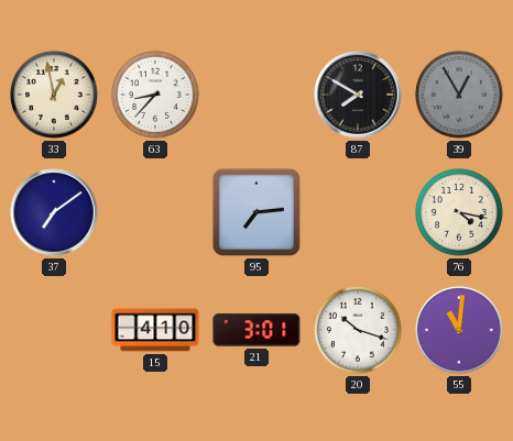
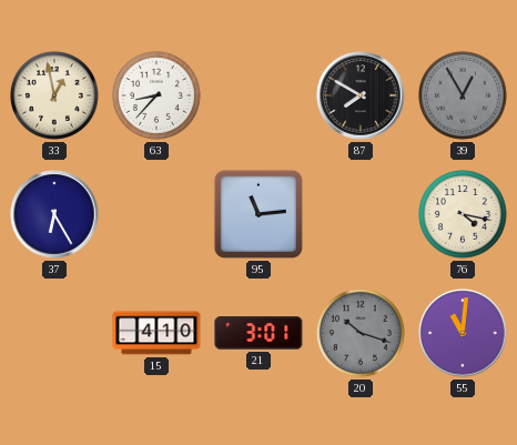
37: 7:09 -> 6:25
95: 7:14 -> 11:14
20 dial: white -> grey
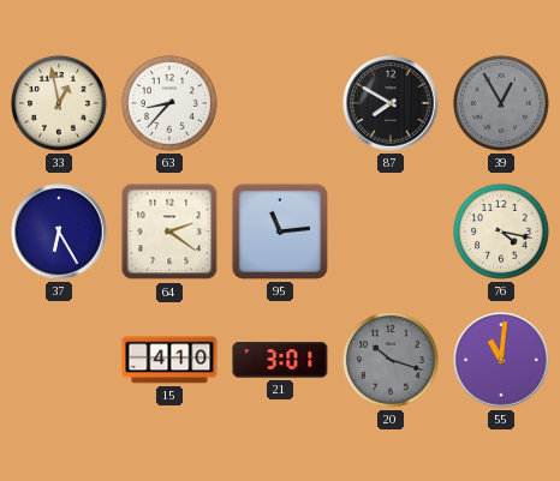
64: none -> 2:21
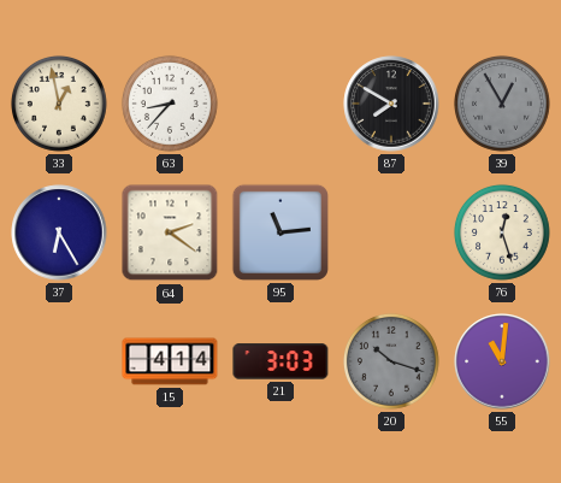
76: 4:17 -> 12:27
15: 4:10 -> 4:14
21: 3:01 -> 3:03
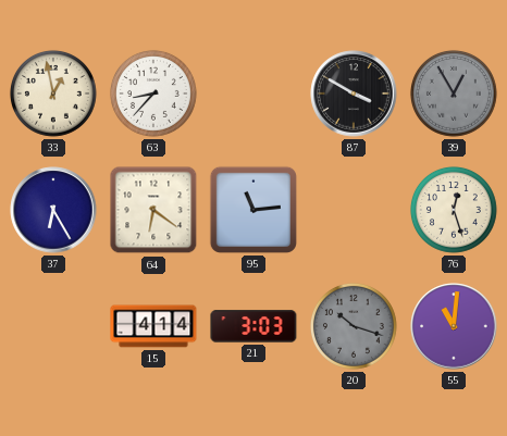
87: 7:50 -> 3:50
64: 2:21 -> 6:21
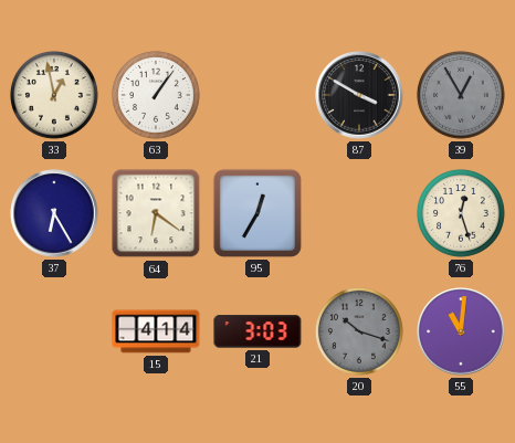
63: 8:37 -> 1:06
95: 11:14 -> 12:35
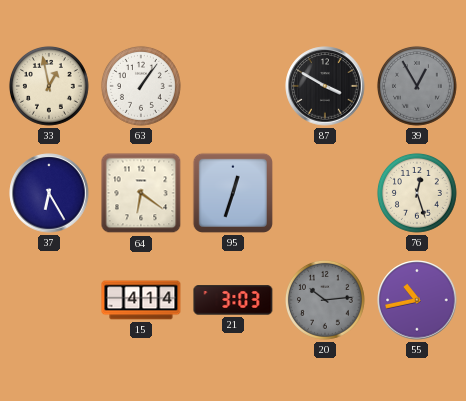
95: 12:35 -> 12:33
20: 10:18 -> 10:14
55: 11:01 -> 10:43
